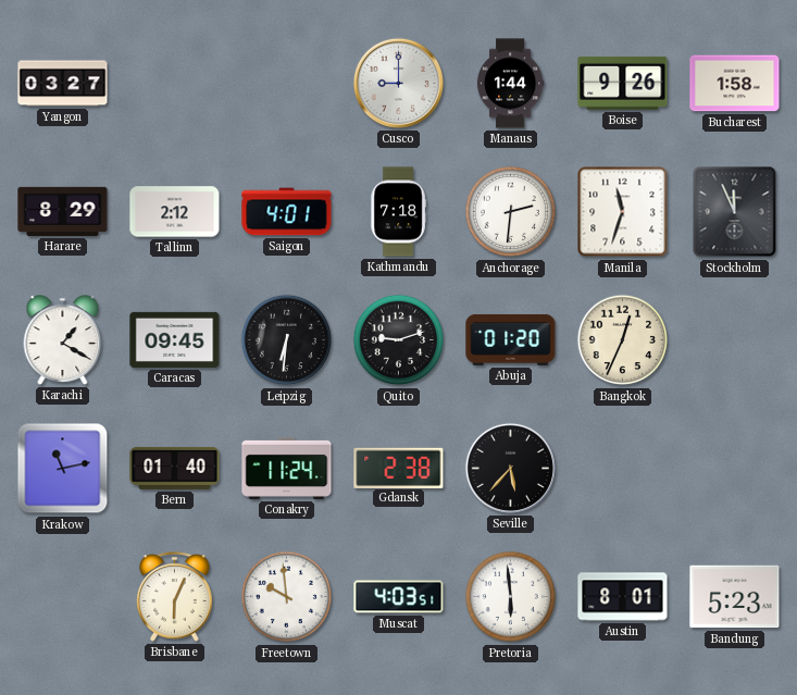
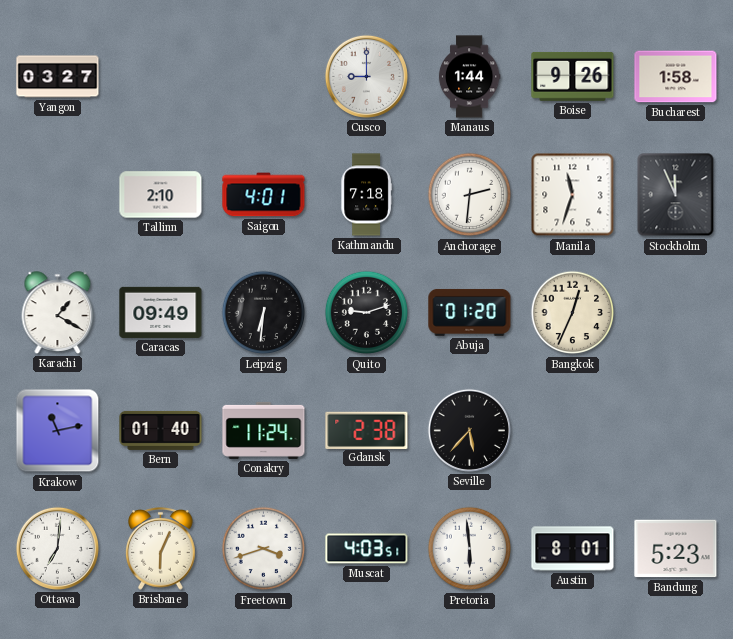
Harare: 8:29 -> none
Tallinn: 2:12 -> 2:10
Caracas: 09:45 -> 09:49
Ottawa: none -> 7:01
Freetown: 9:59 -> 3:42
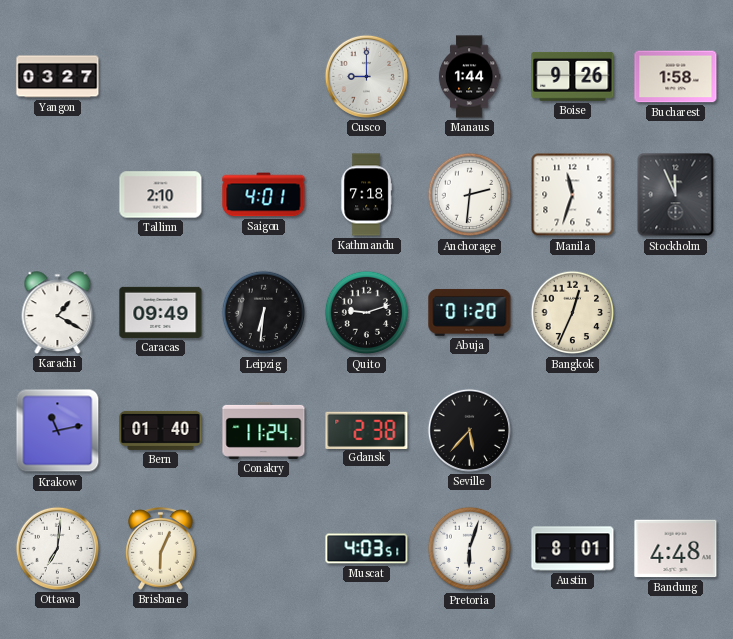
Freetown: 3:42 -> none
Pretoria: 5:59 -> 6:03
Bandung: 5:23 -> 4:48
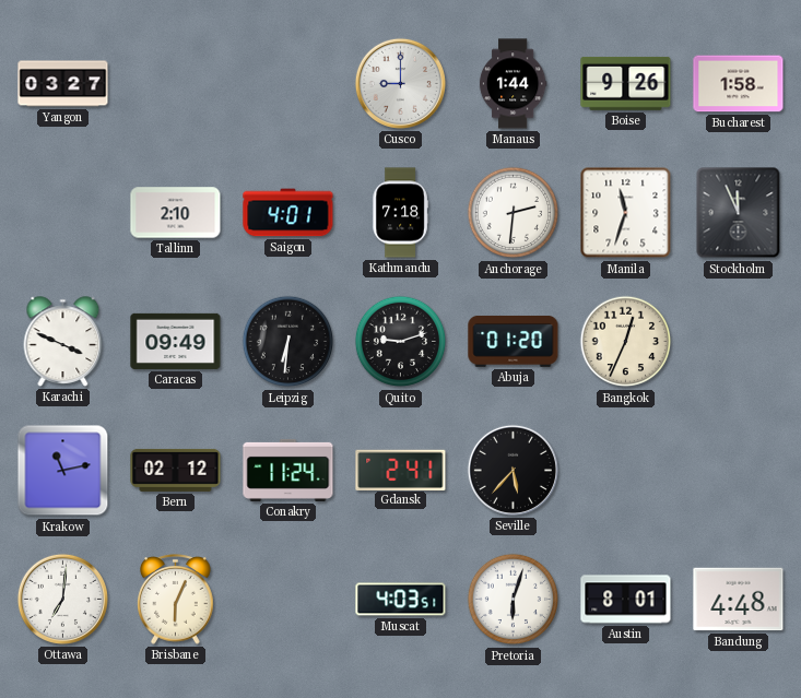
Karachi: 1:20 -> 3:49
Bern: 01:40 -> 02:12
Gdansk: 2:38 -> 2:41
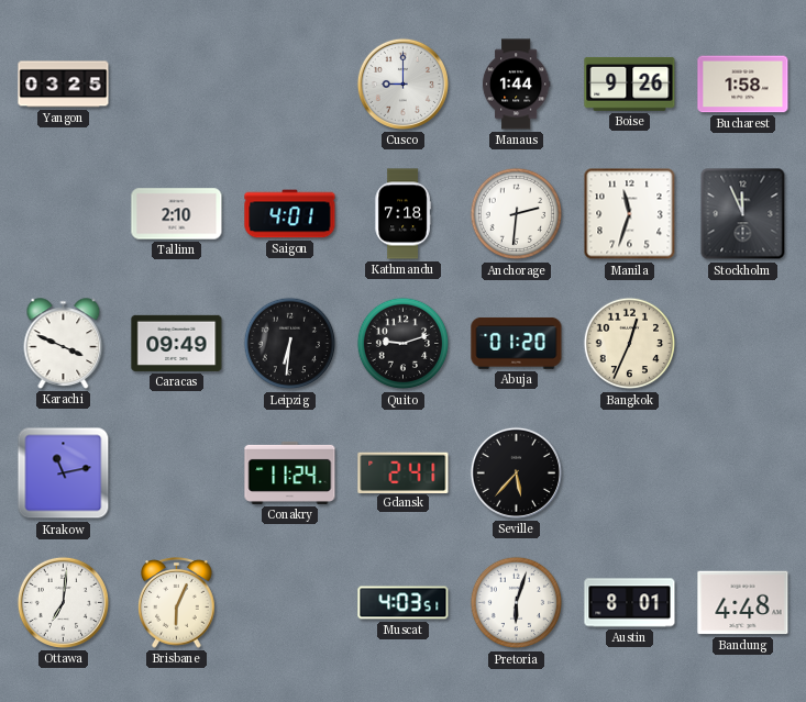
Yangon: 03:27 -> 03:25
Bern: 02:12 -> none
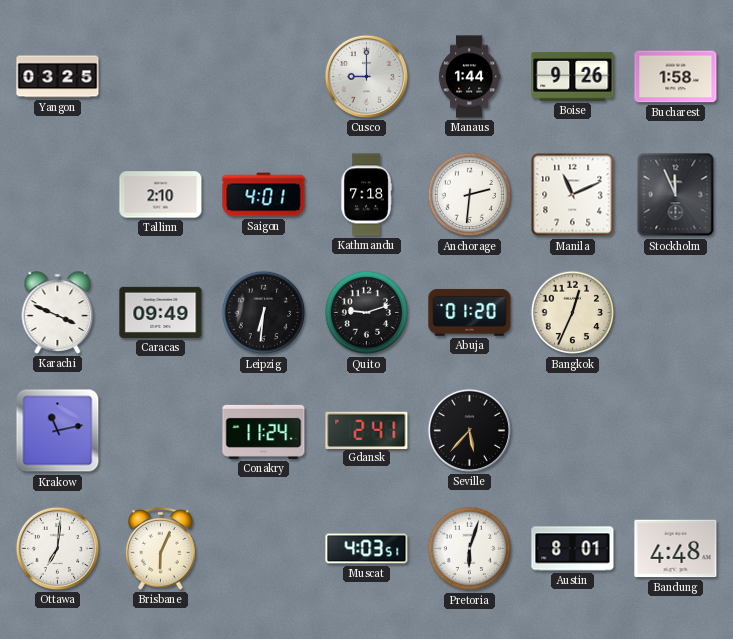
Manila: 11:33 -> 11:11
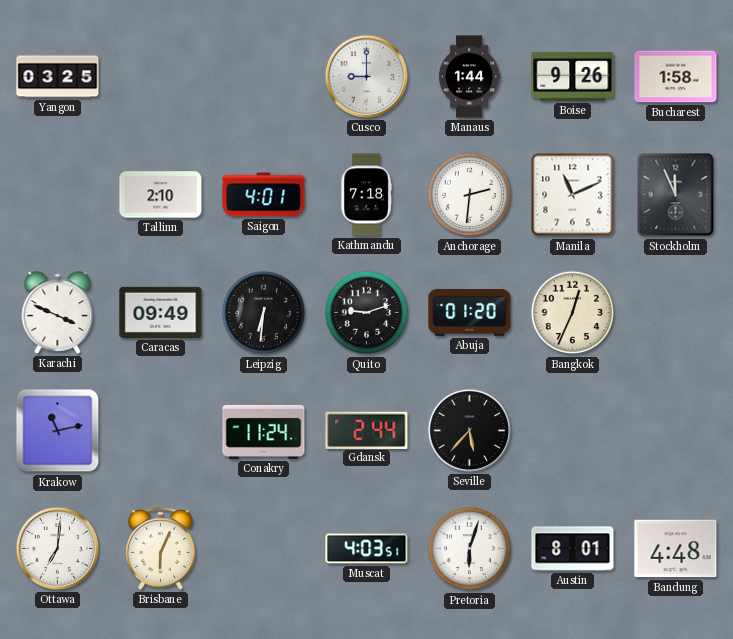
Gdansk: 2:41 -> 2:44
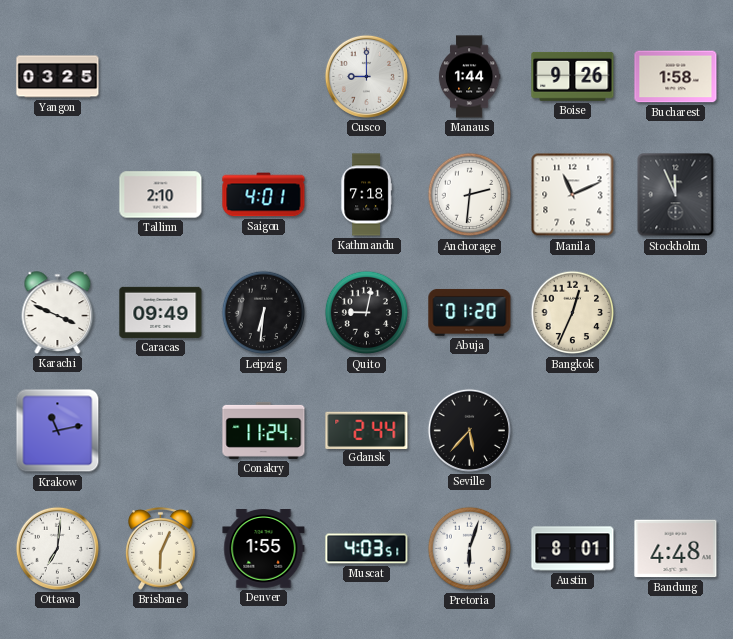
Quito: 9:12 -> 9:02
Denver: none -> 1:55
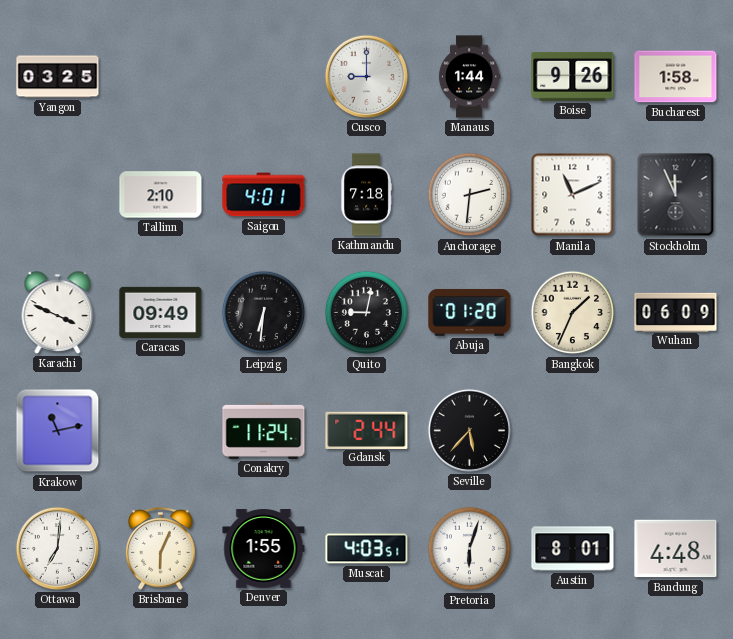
Bangkok: 12:34 -> 1:34
Wuhan: none -> 06:09
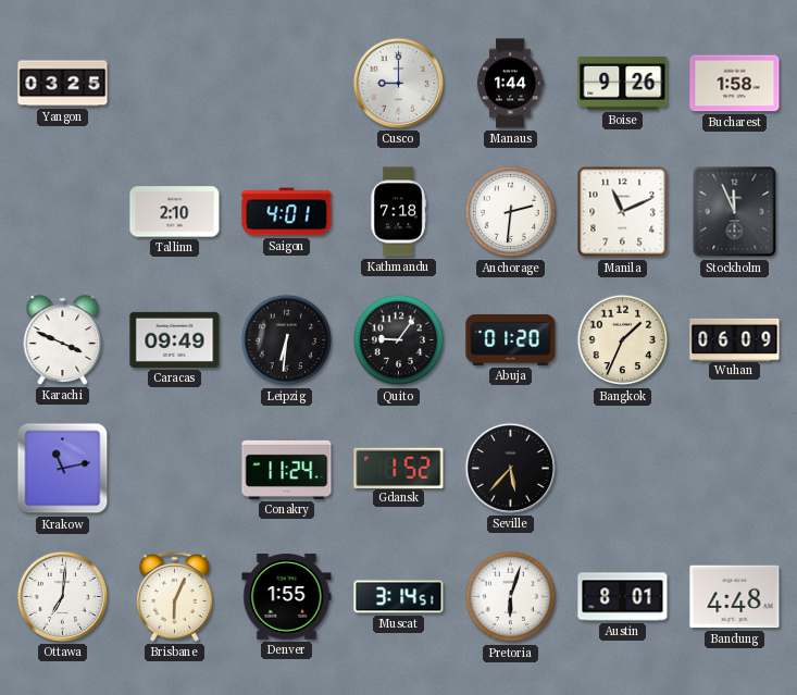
Quito: 9:02 -> 9:06
Gdansk: 2:44 -> 1:52
Muscat: 4:03 -> 3:14
